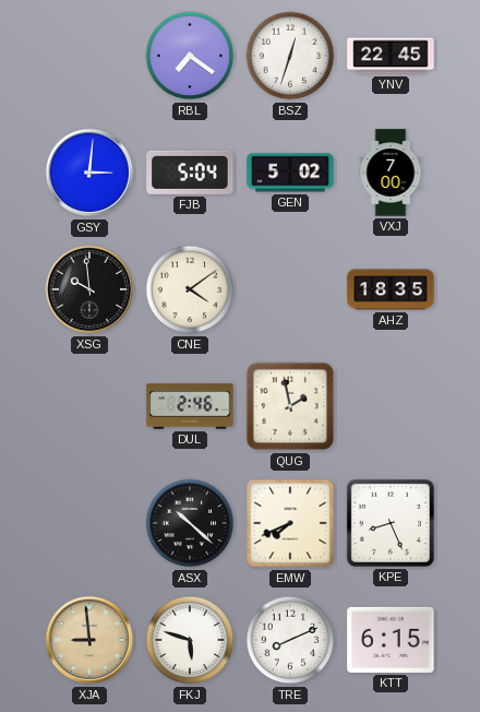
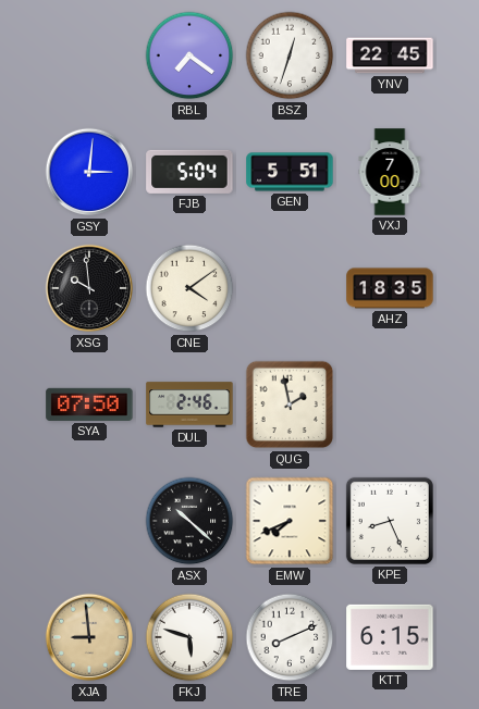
GEN: 5:02 -> 5:51
SYA: none -> 07:50
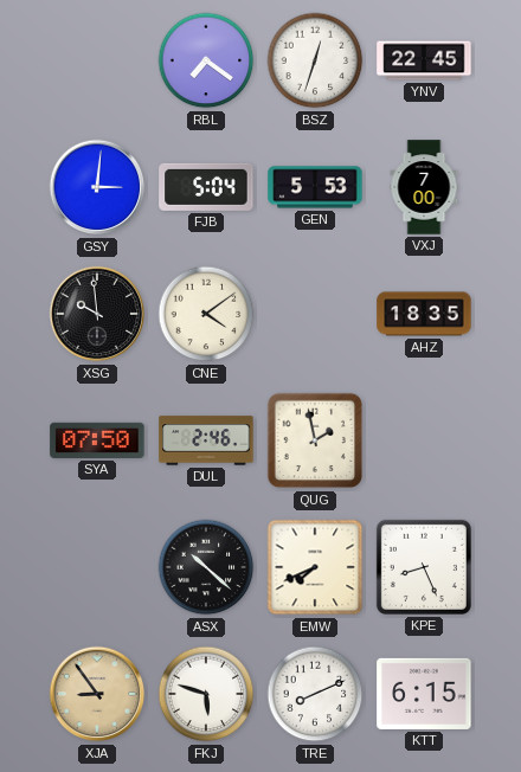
GEN: 5:51 -> 5:53
XJA: 8:59 -> 8:54
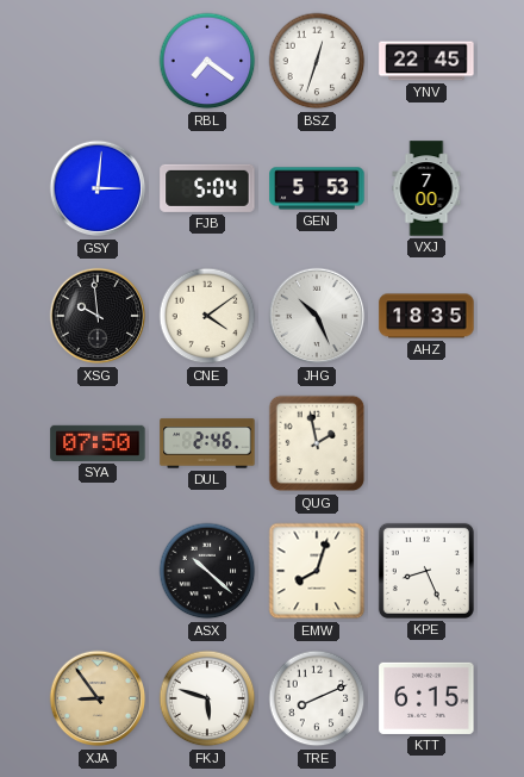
JHG: none -> 10:26
EMW: 7:41 -> 8:03
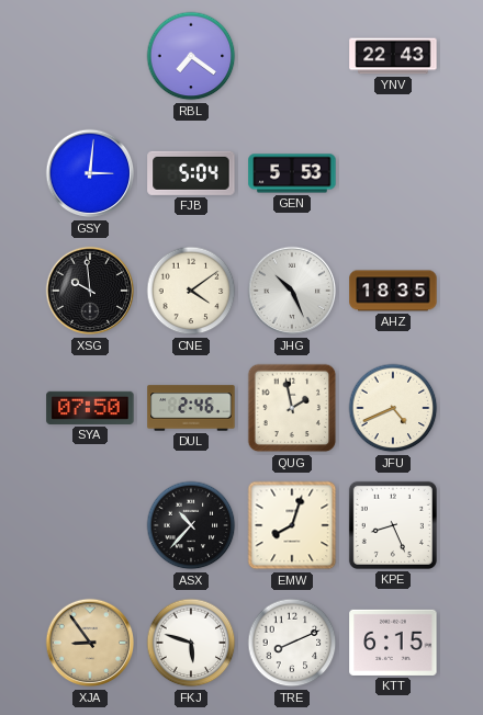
BSZ: 12:33 -> none
YNV: 22:45 -> 22:43
VXJ: 7:00 -> none
JFU: none -> 4:41
ASX: 10:22 -> 10:37
